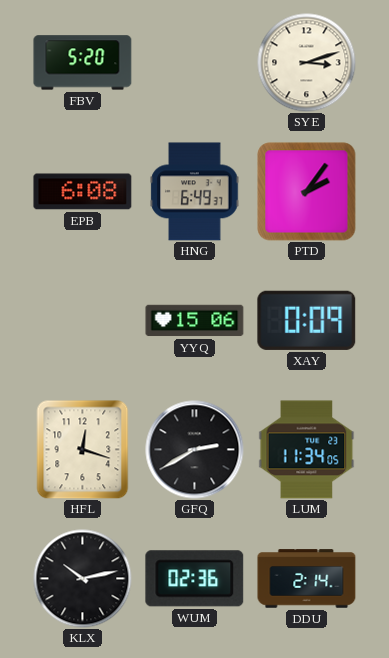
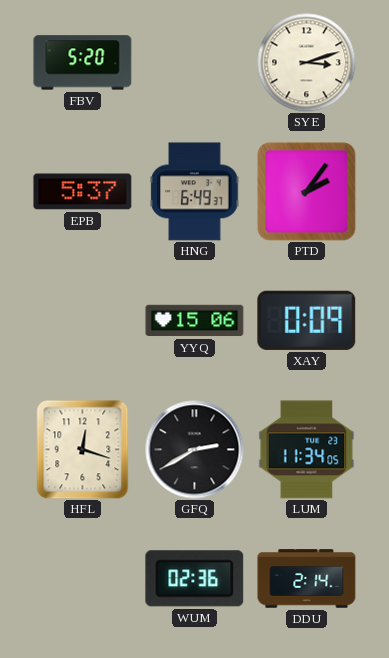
EPB: 6:08 -> 5:37
KLX: 10:13 -> none
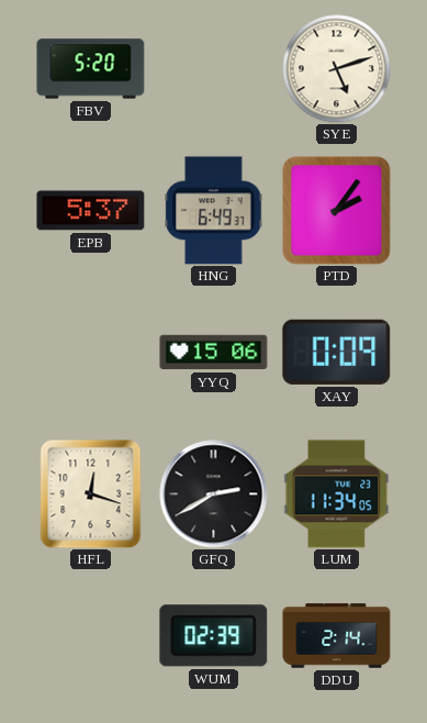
SYE: 3:12 -> 5:12
WUM: 02:36 -> 02:39
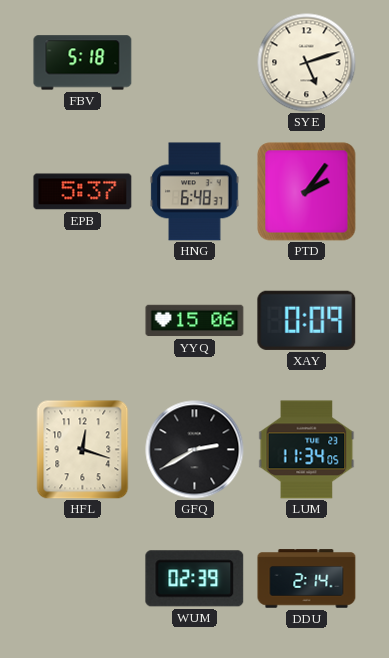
FBV: 5:20 -> 5:18
HNG: 6:49 -> 6:48
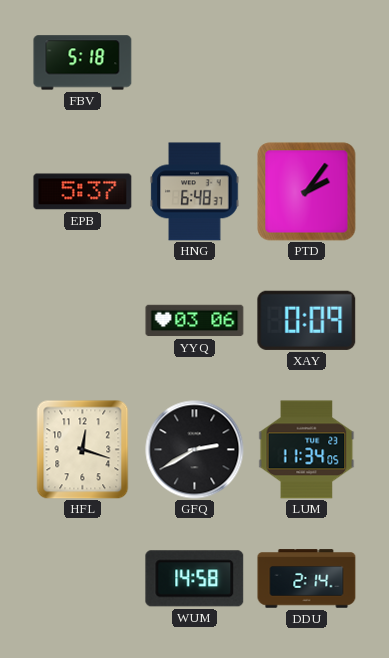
SYE: 5:12 -> none
YYQ: 15:06 -> 03:06
WUM: 02:39 -> 14:58
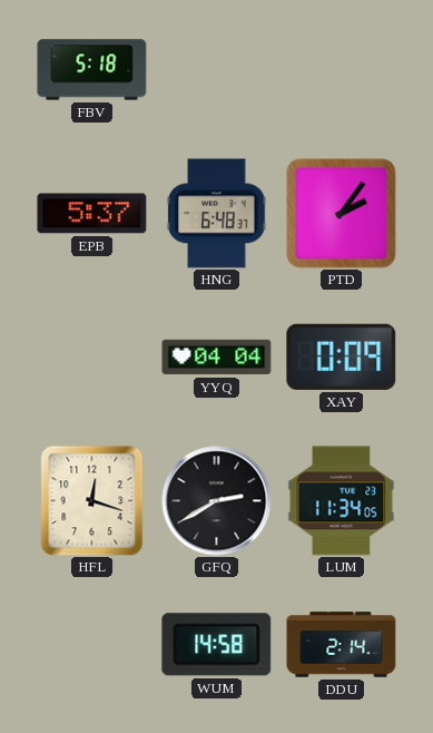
YYQ: 03:06 -> 04:04
